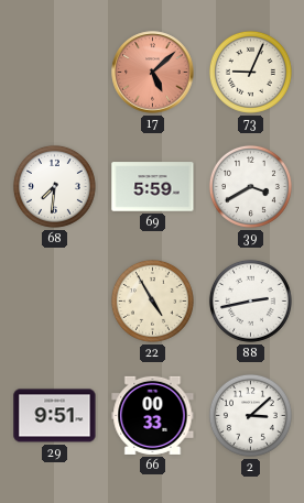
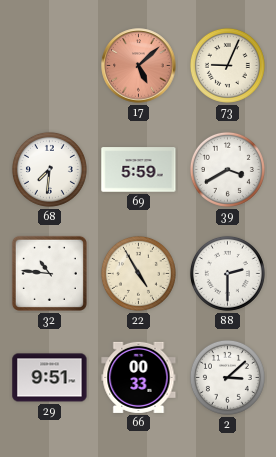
32: none -> 10:46
88: 2:43 -> 2:30
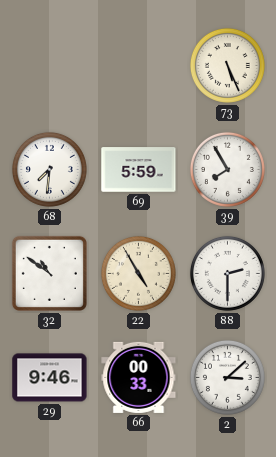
17: 5:08 -> none
73: 9:04 -> 5:26
39: 3:40 -> 7:55
32: 10:46 -> 10:51
29: 9:51 -> 9:46
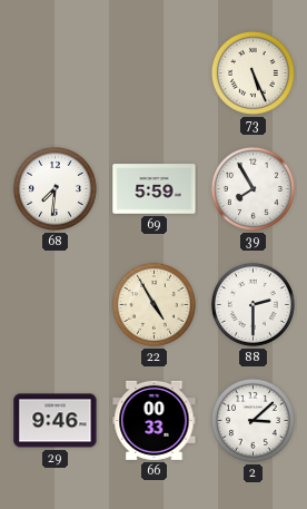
32: 10:51 -> none
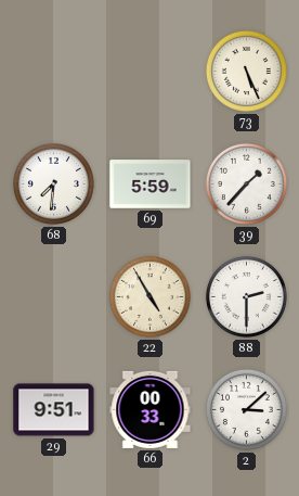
39: 7:55 -> 1:37
29: 9:46 -> 9:51
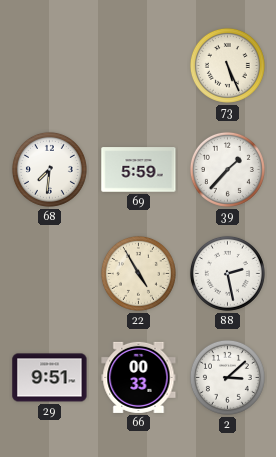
88: 2:30 -> 2:28
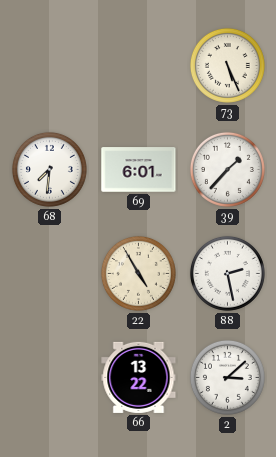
69: 5:59 -> 6:01
29: 9:51 -> none
66: 00:33 -> 13:22
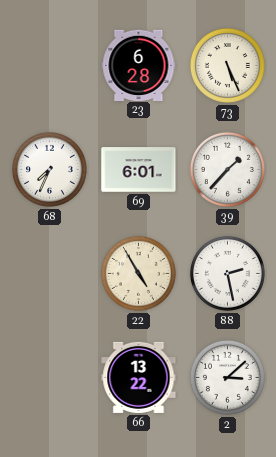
23: none -> 6:28
68: 7:31 -> 7:34
